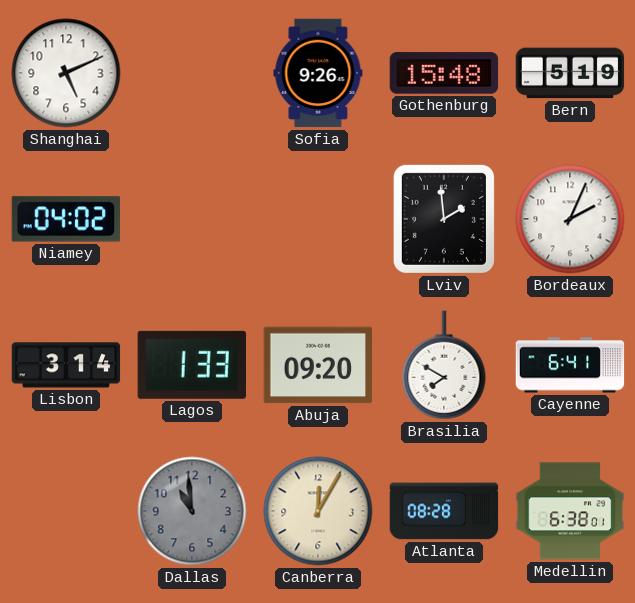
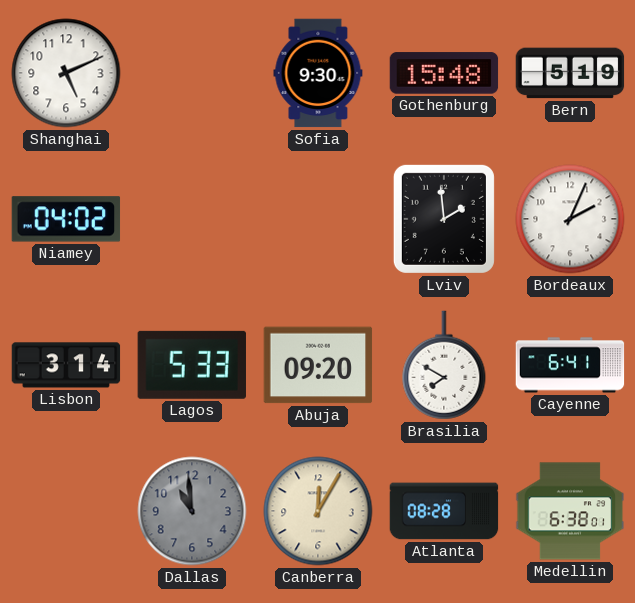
Sofia: 9:26 -> 9:30
Lagos: 1:33 -> 5:33
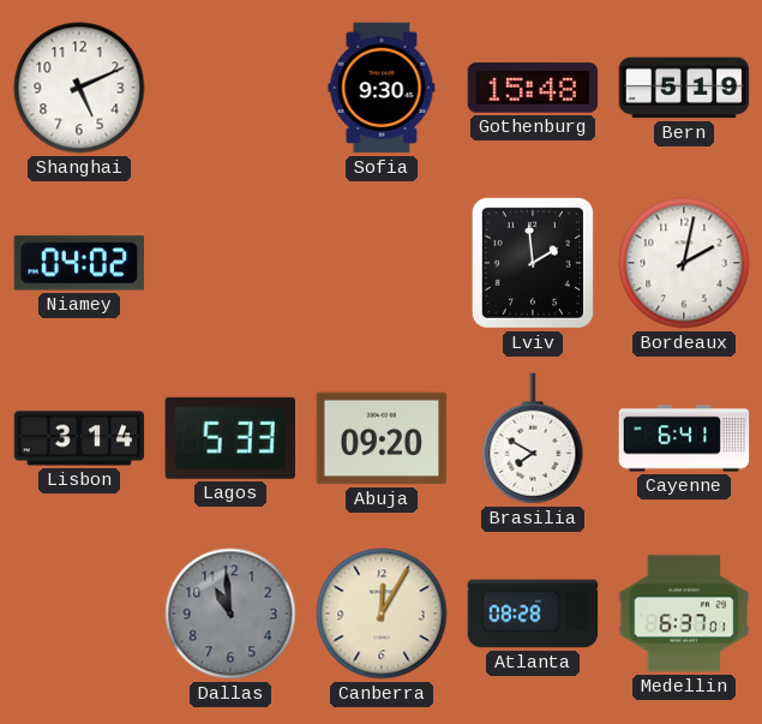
Bordeaux: 2:04 -> 2:02
Medellin: 6:38 -> 6:37
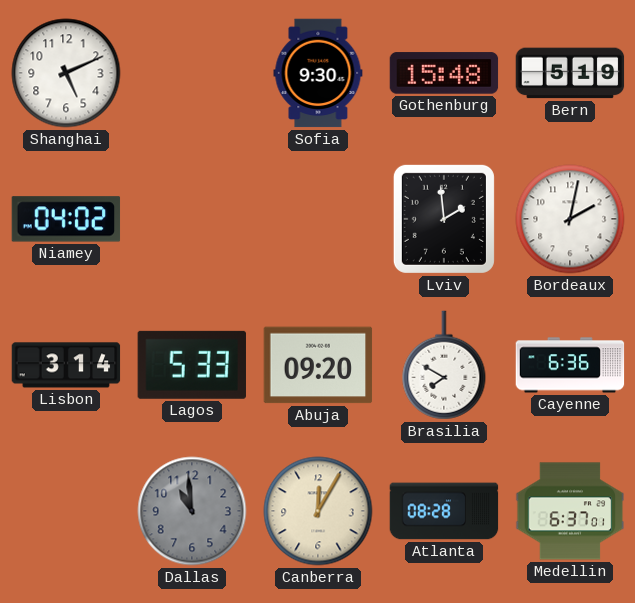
Cayenne: 6:41 -> 6:36
